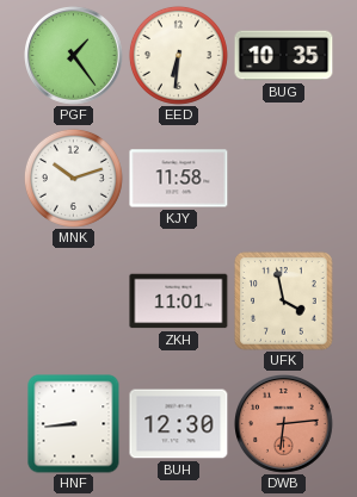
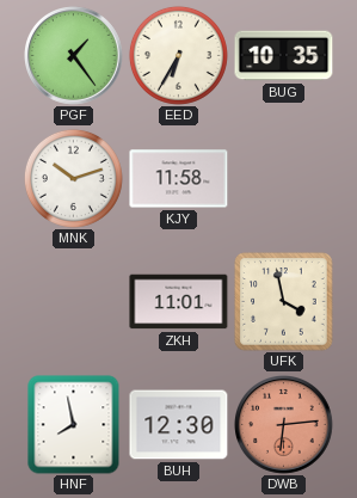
EED: 6:31 -> 6:35
HNF: 8:44 -> 7:58
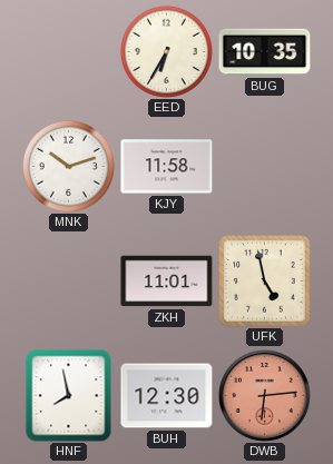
PGF: 1:24 -> none
UFK: 3:58 -> 4:58
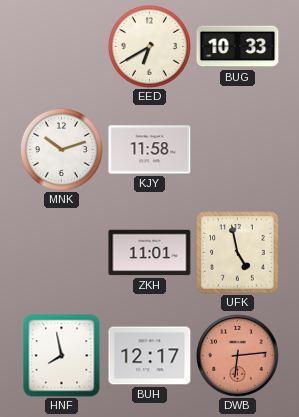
EED: 6:35 -> 6:40
BUG: 10:35 -> 10:33
BUH: 12:30 -> 12:17
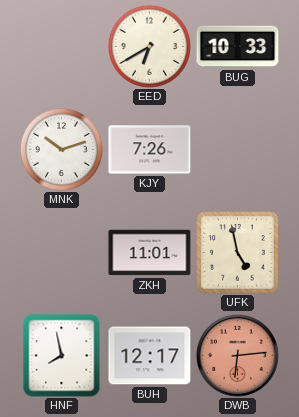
KJY: 11:58 -> 7:26
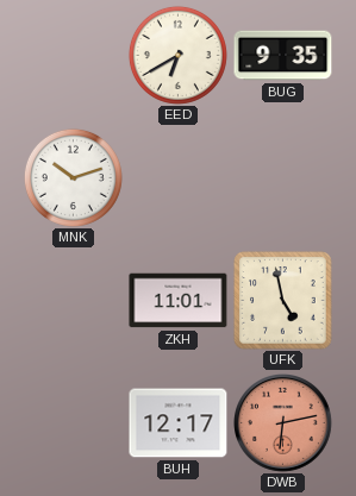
BUG: 10:33 -> 9:35
KJY: 7:26 -> none
HNF: 7:58 -> none
DWB: 6:14 -> 6:13
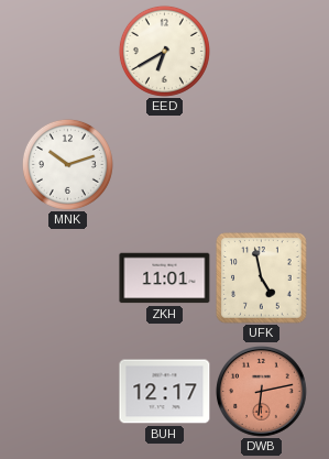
BUG: 9:35 -> none
